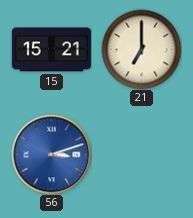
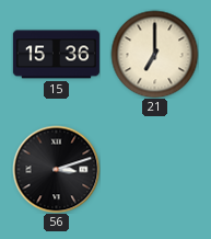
15: 15:21 -> 15:36
56 dial: blue -> black
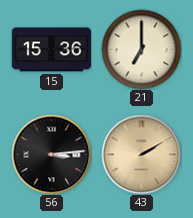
56: 3:12 -> 3:14
43: none -> 2:10
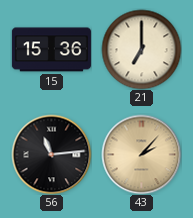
56: 3:14 -> 11:14
43: 2:10 -> 2:07
